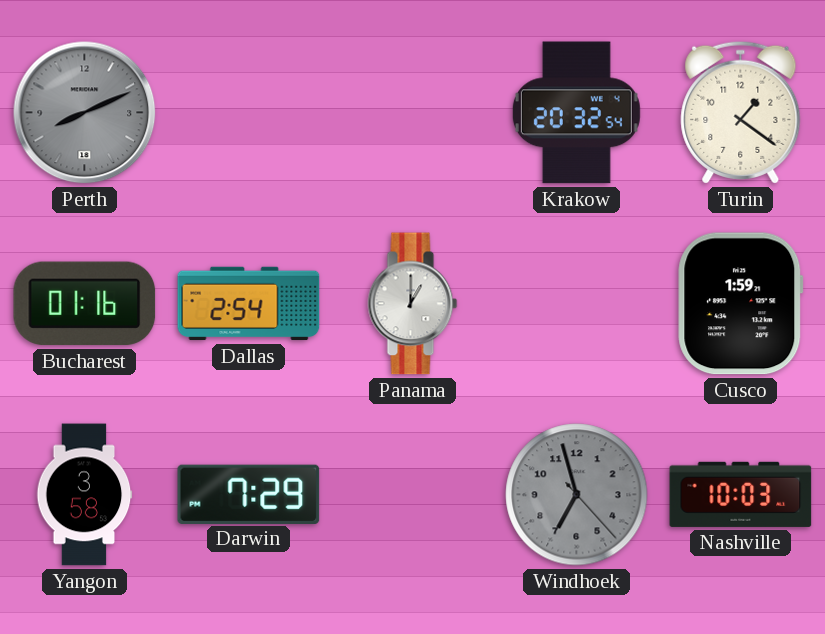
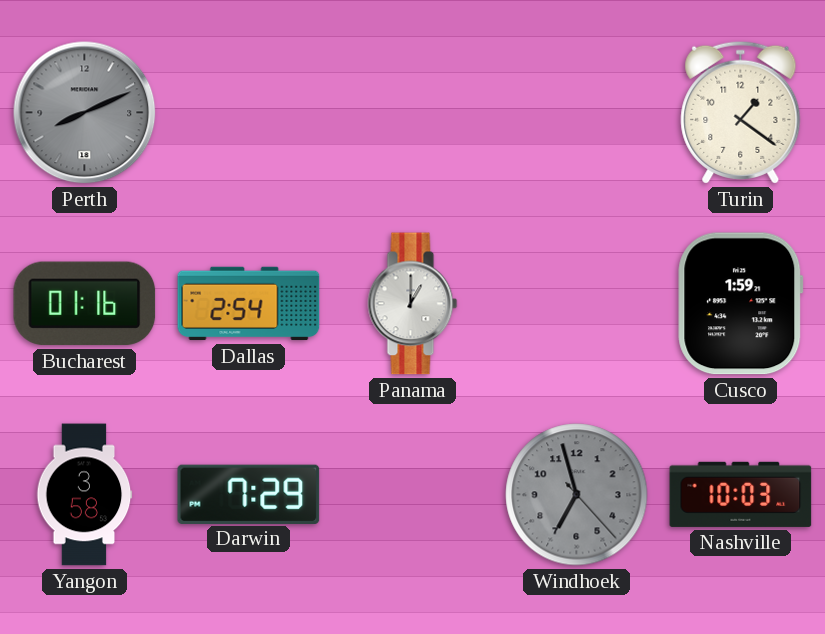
Krakow: 20:32 -> none
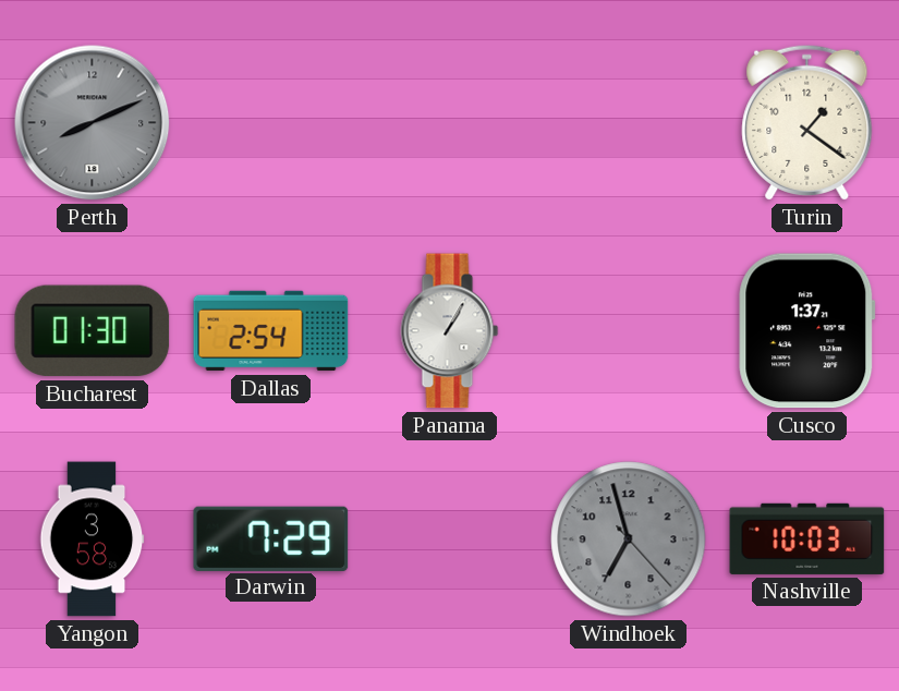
Bucharest: 01:16 -> 01:30
Panama: 1:00 -> 1:05
Cusco: 1:59 -> 1:37
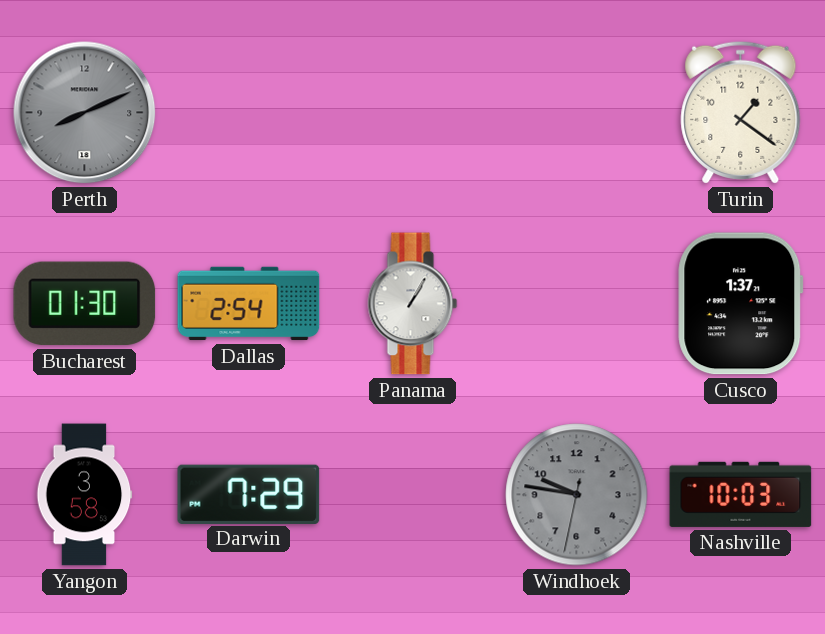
Windhoek: 6:57 -> 9:46
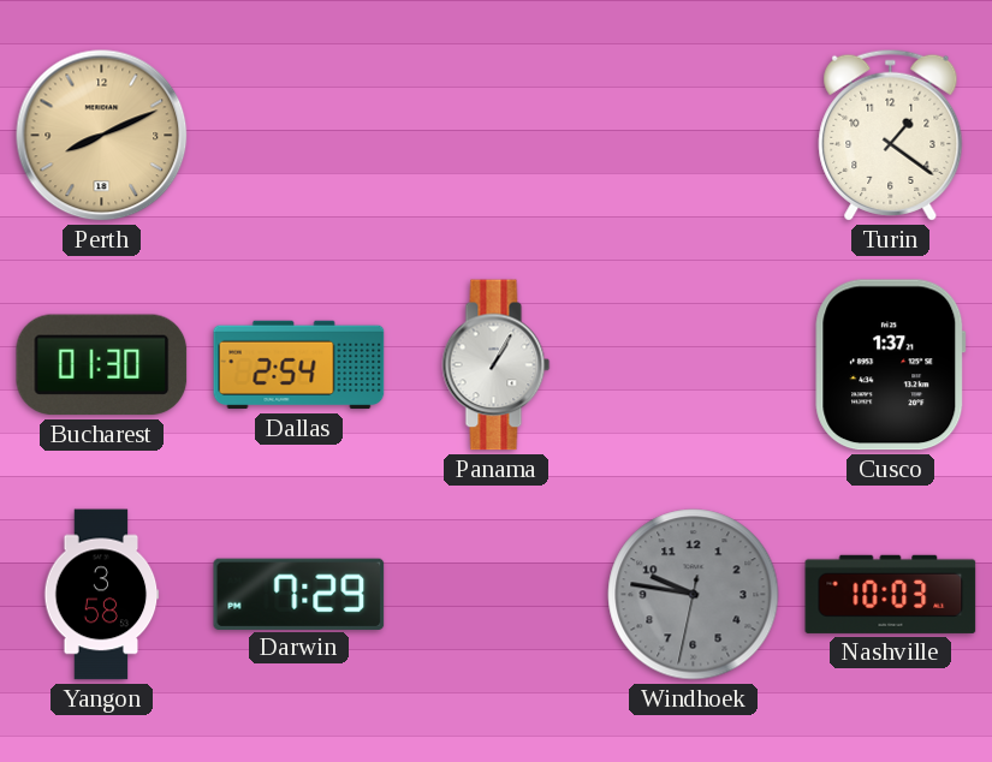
Perth dial: grey -> champagne
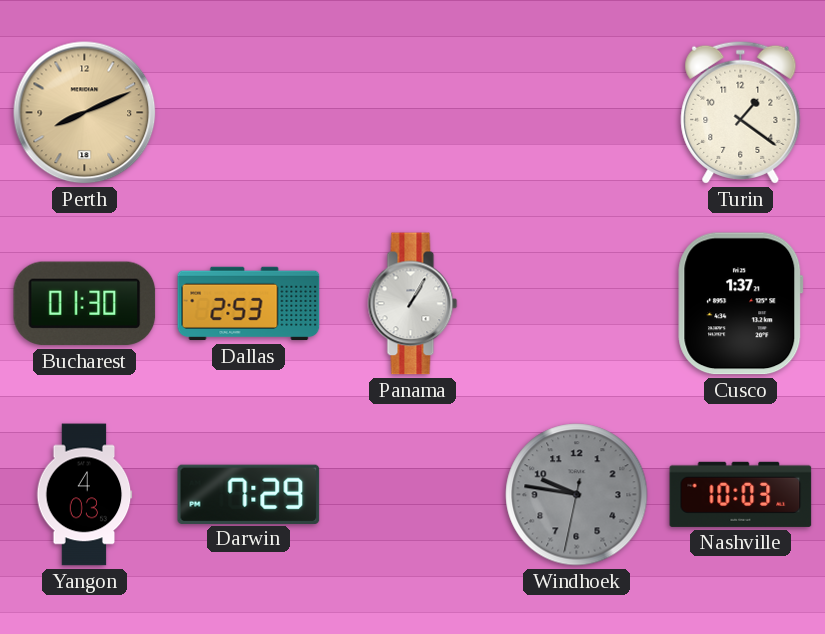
Dallas: 2:54 -> 2:53
Yangon: 3:58 -> 4:03
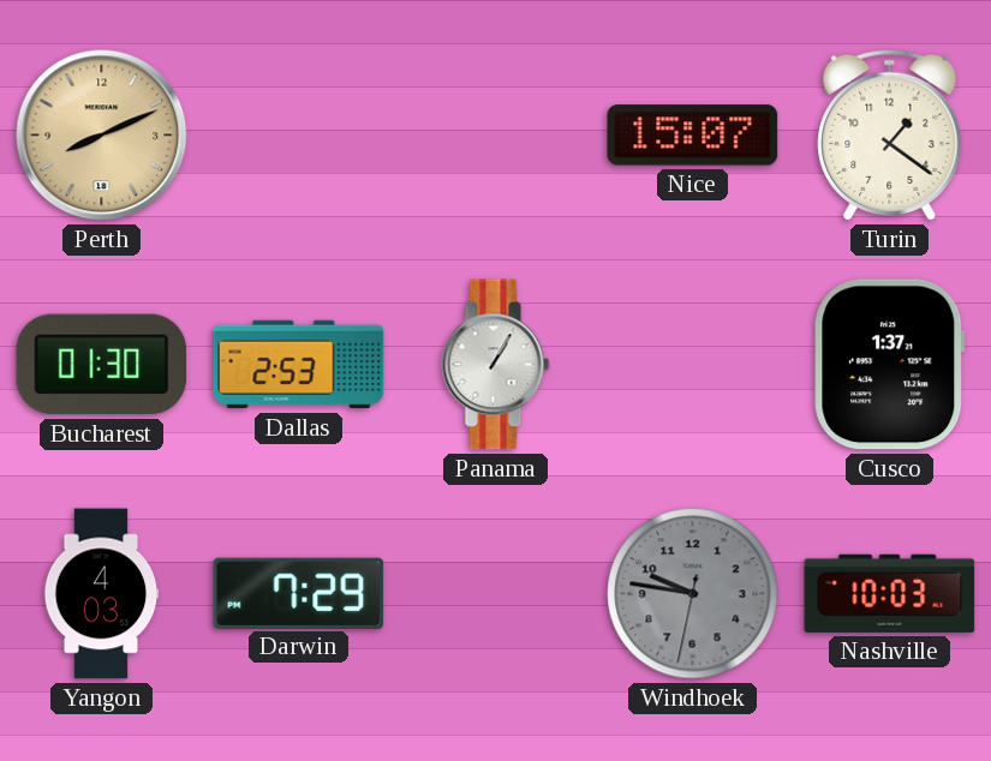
Nice: none -> 15:07
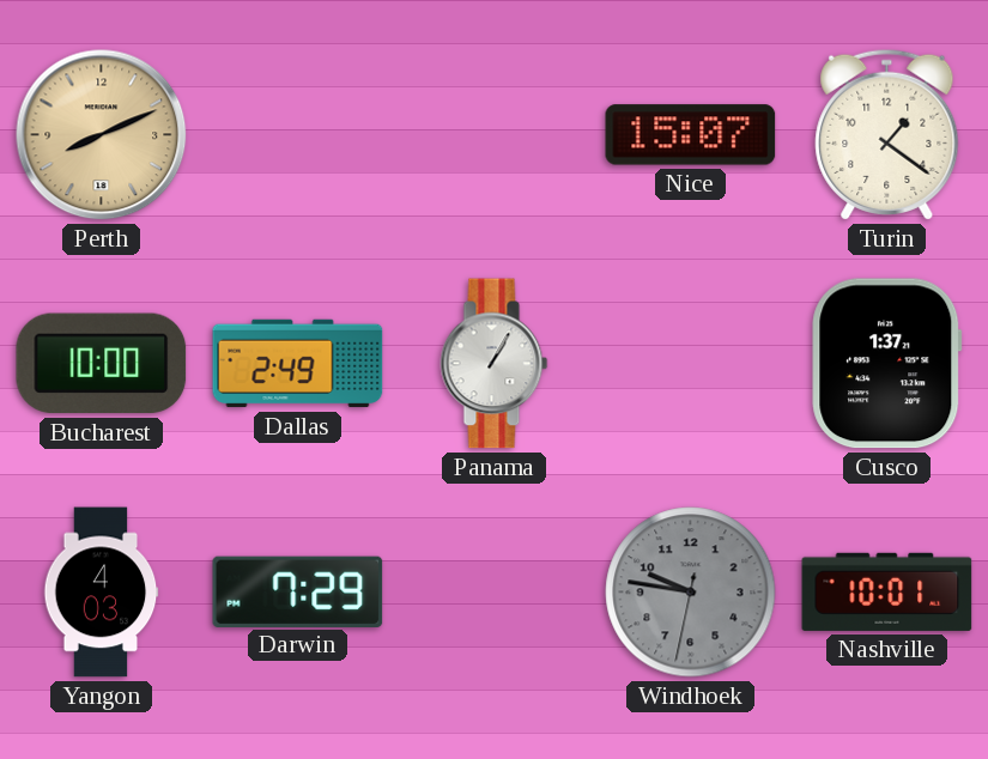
Bucharest: 01:30 -> 10:00
Dallas: 2:53 -> 2:49
Nashville: 10:03 -> 10:01
